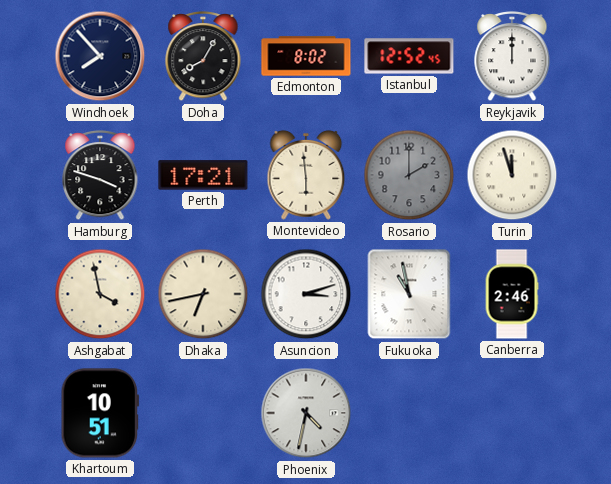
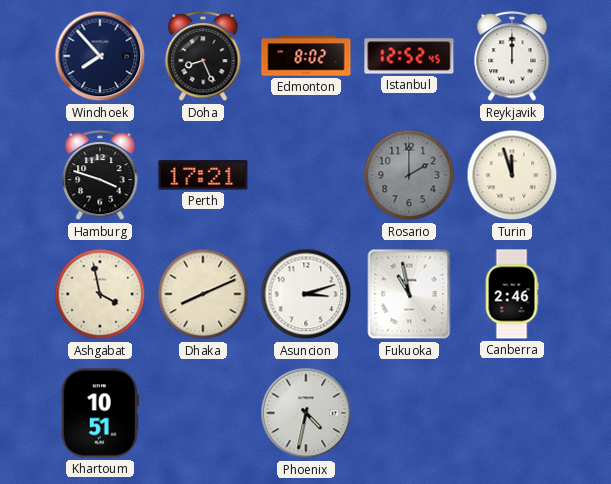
Doha: 8:05 -> 8:26
Montevideo: 5:59 -> none
Dhaka: 6:43 -> 8:11
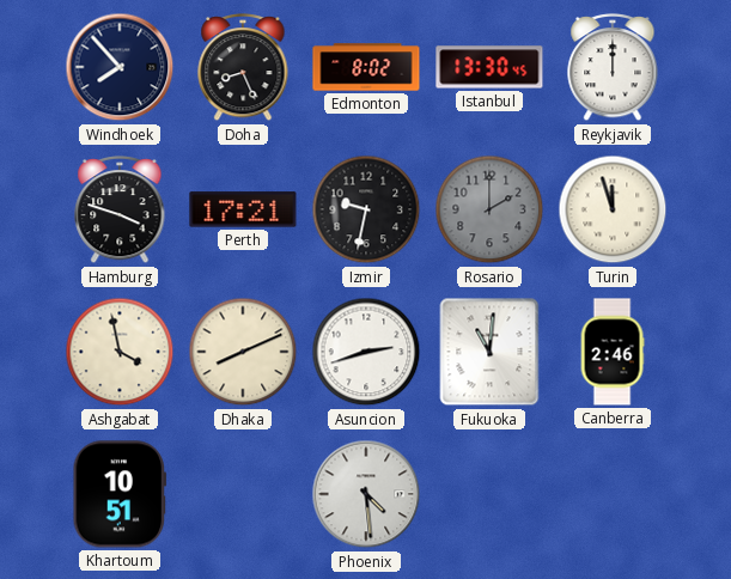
Istanbul: 12:52 -> 13:30
Izmir: none -> 9:32
Asuncion: 3:12 -> 2:42
Fukuoka: 10:58 -> 11:01
Phoenix: 4:32 -> 4:29
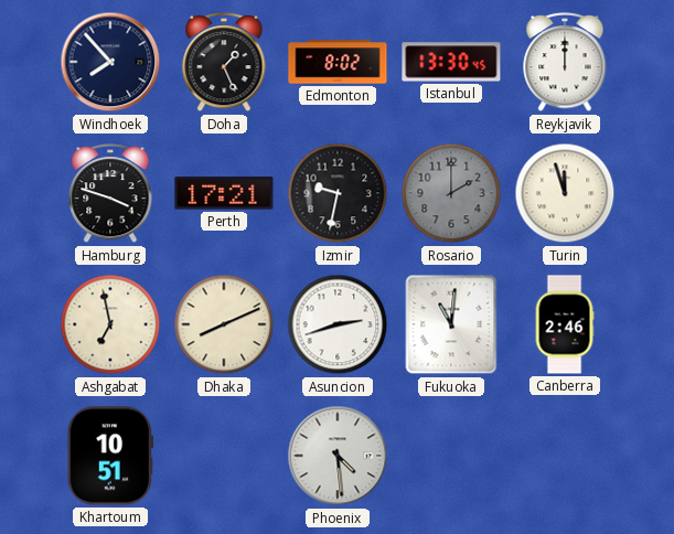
Doha: 8:26 -> 1:26
Ashgabat: 3:58 -> 6:58
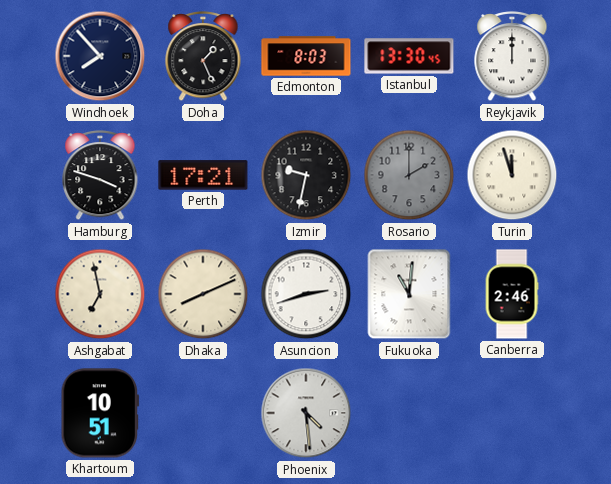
Edmonton: 8:02 -> 8:03
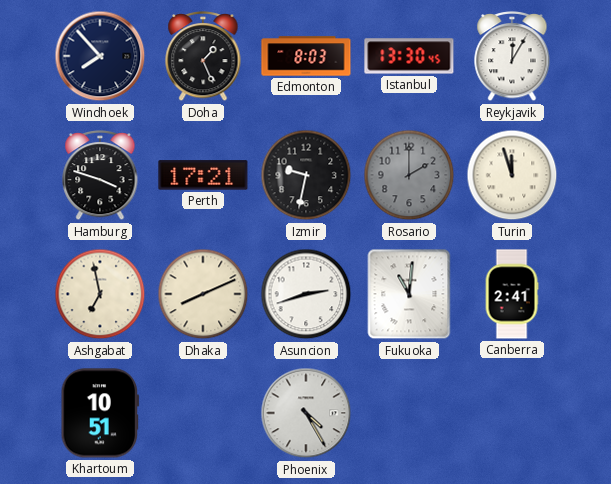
Reykjavik: 12:00 -> 12:05
Canberra: 2:46 -> 2:41
Phoenix: 4:29 -> 4:25
